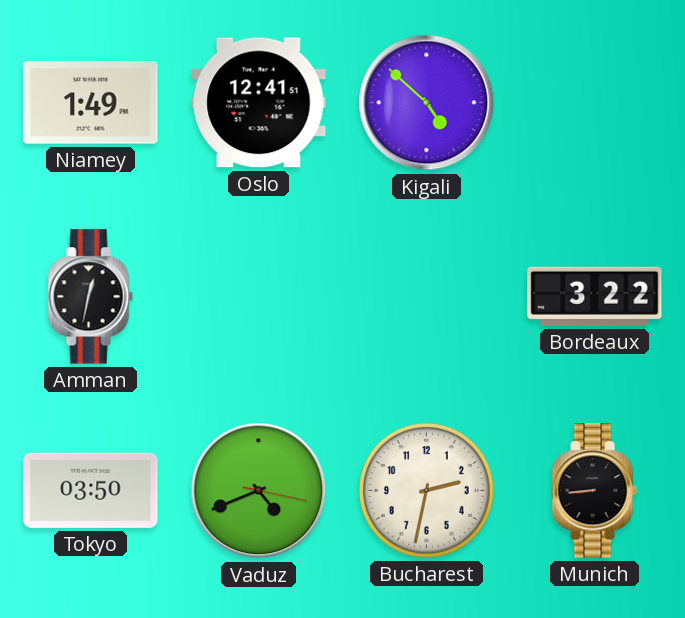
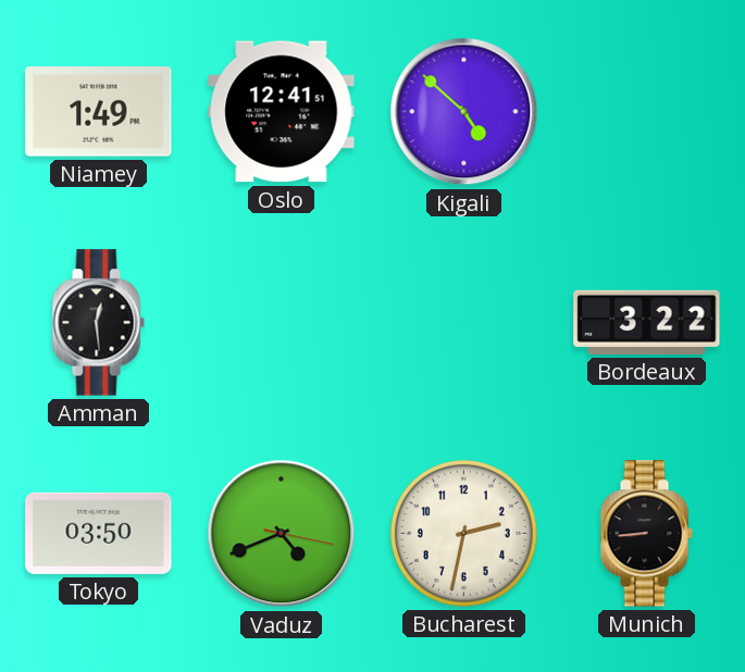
Amman: 12:32 -> 12:29
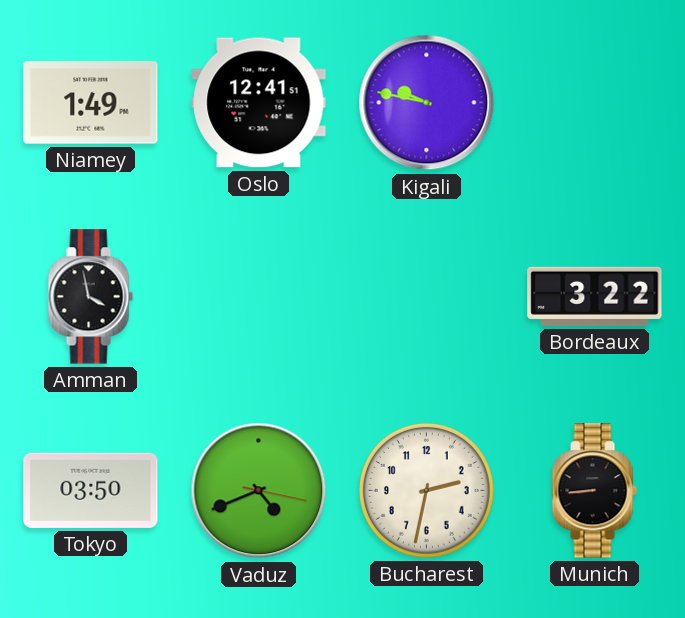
Kigali: 4:52 -> 9:47
Amman: 12:29 -> 3:58
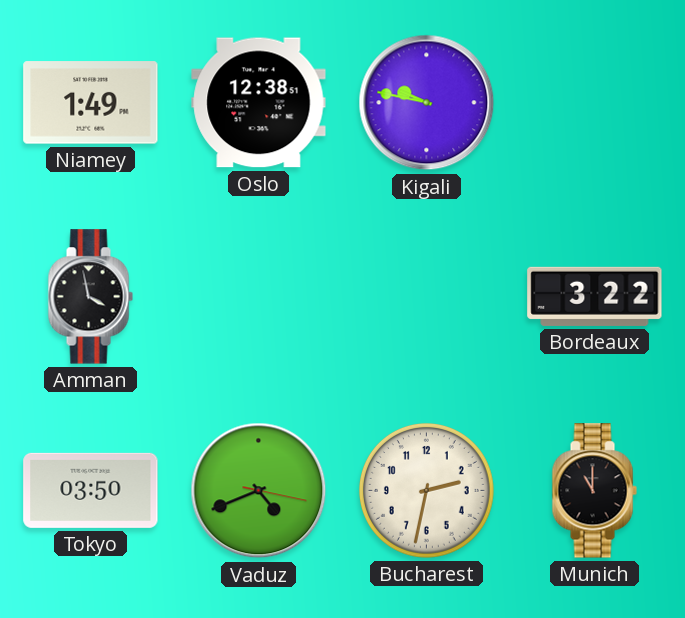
Oslo: 12:41 -> 12:38
Munich: 8:44 -> 11:00
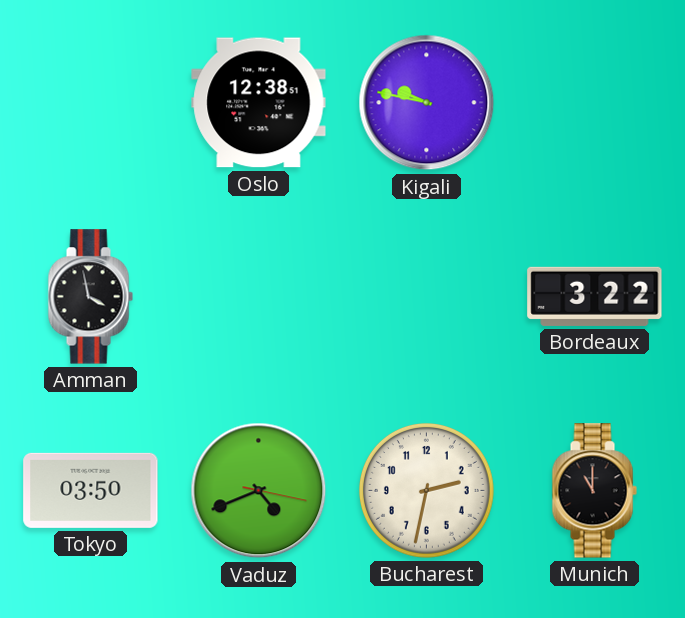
Niamey: 1:49 -> none
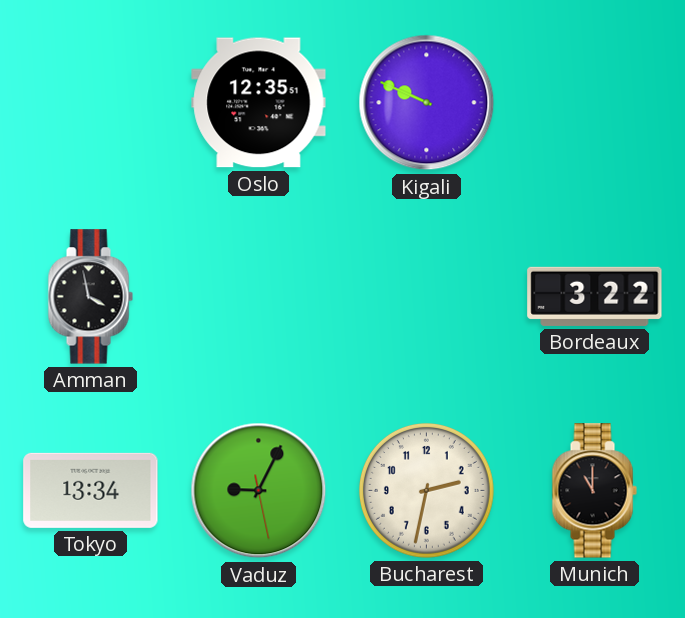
Oslo: 12:38 -> 12:35
Kigali: 9:47 -> 9:49
Tokyo: 03:50 -> 13:34
Vaduz: 4:41 -> 9:04
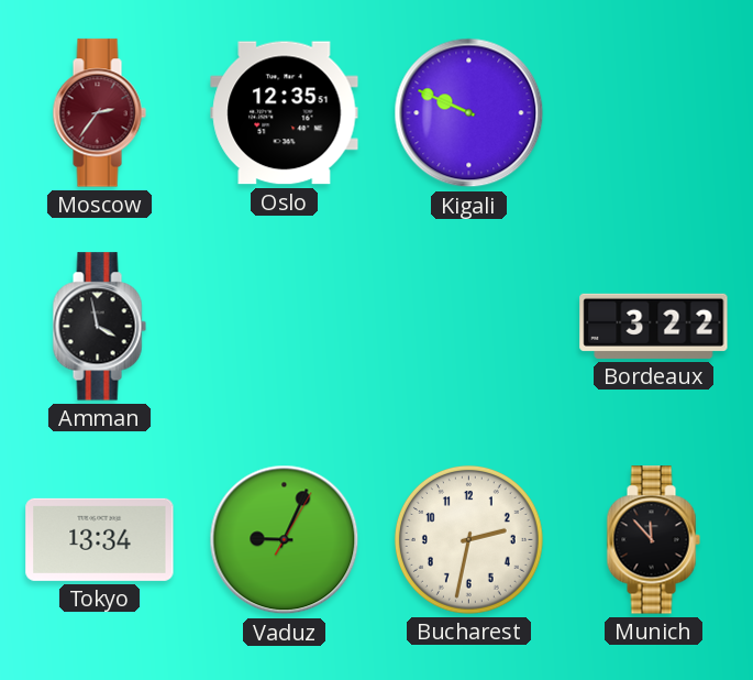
Moscow: none -> 2:36
Vaduz: 9:04:28 -> 9:04:05
Munich: 11:00 -> 11:53
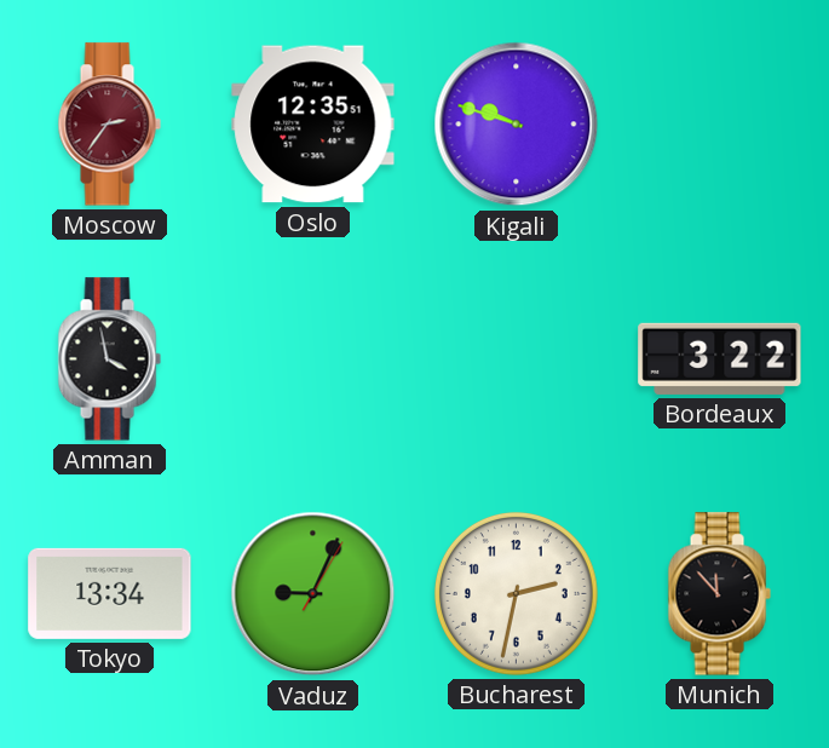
Kigali: 9:49 -> 9:48
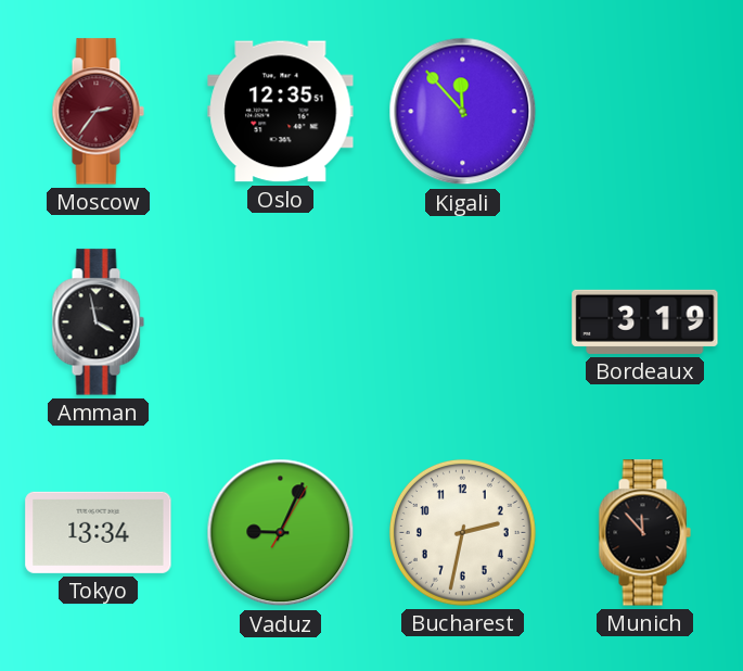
Kigali: 9:48 -> 11:53
Bordeaux: 3:22 -> 3:19
